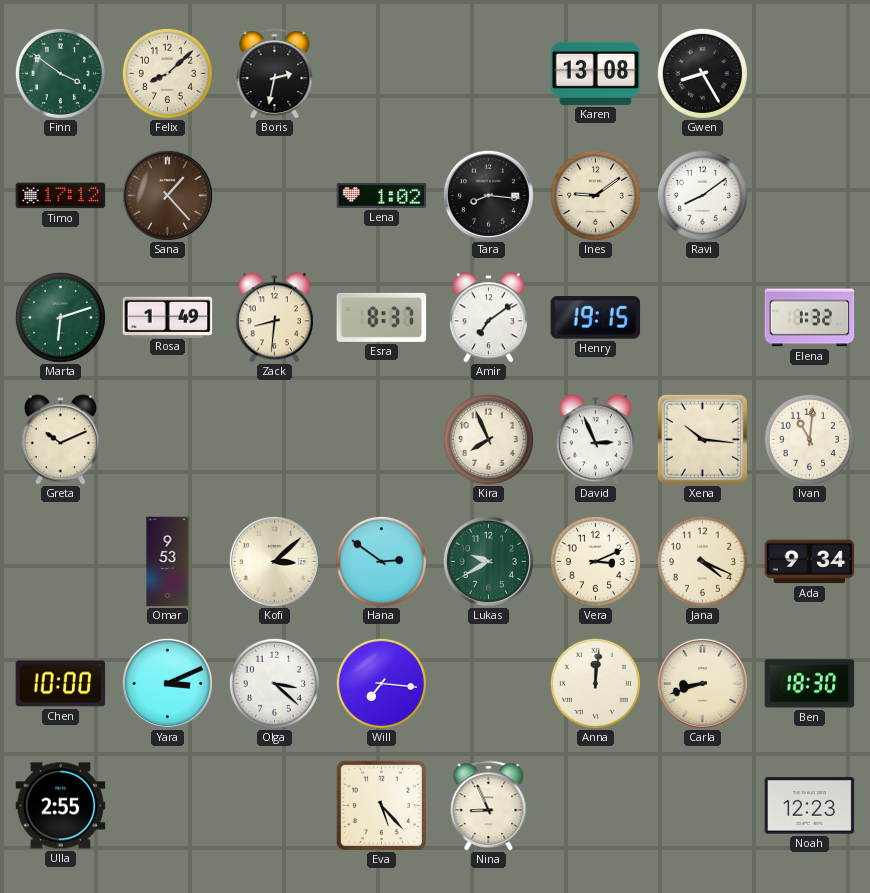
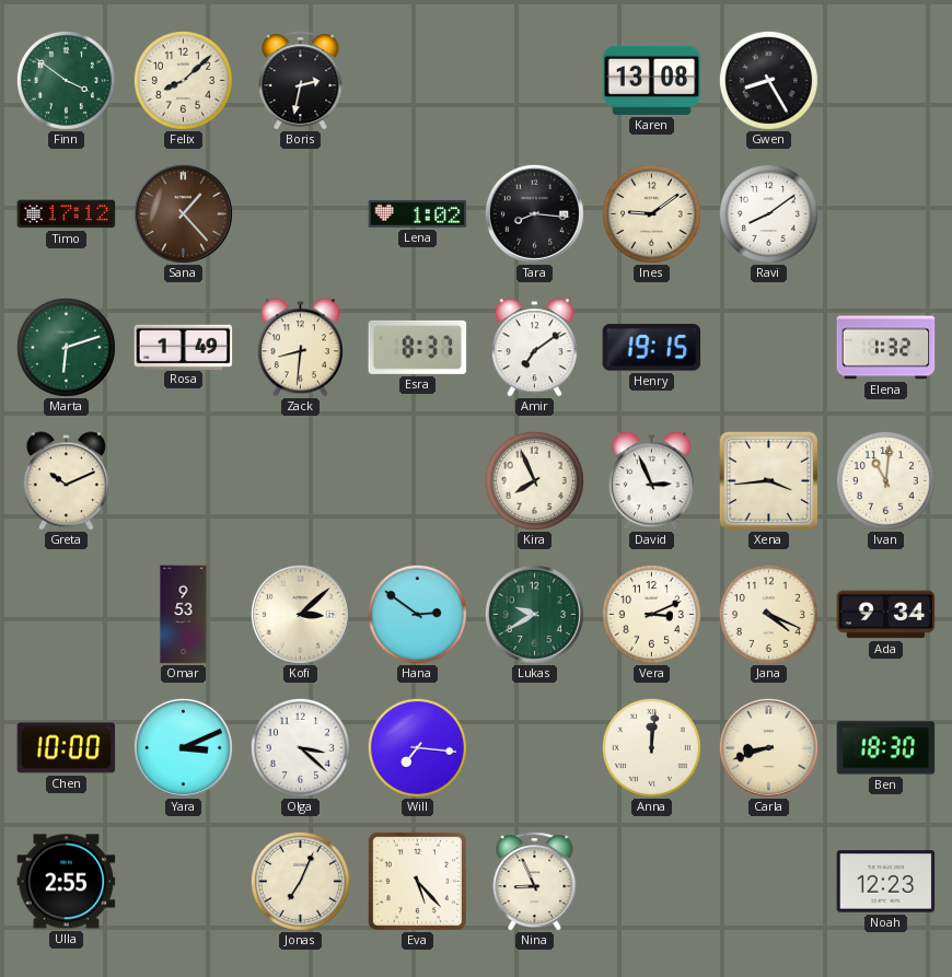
Xena: 10:16 -> 3:44
Jonas: none -> 7:04
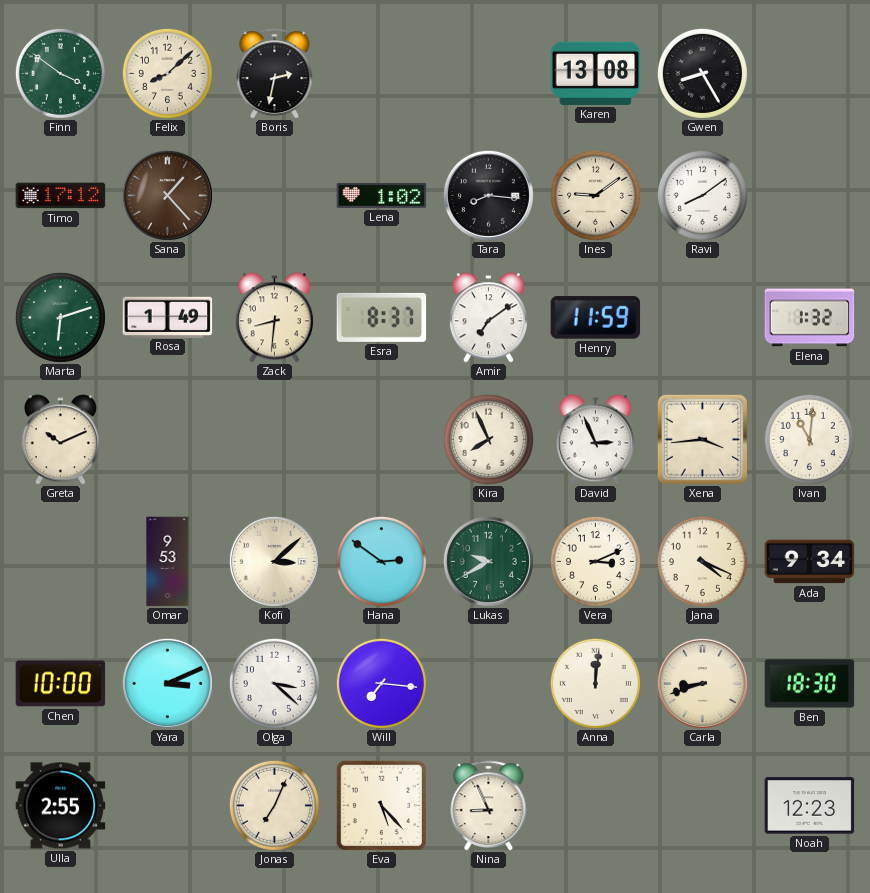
Henry: 19:15 -> 11:59
